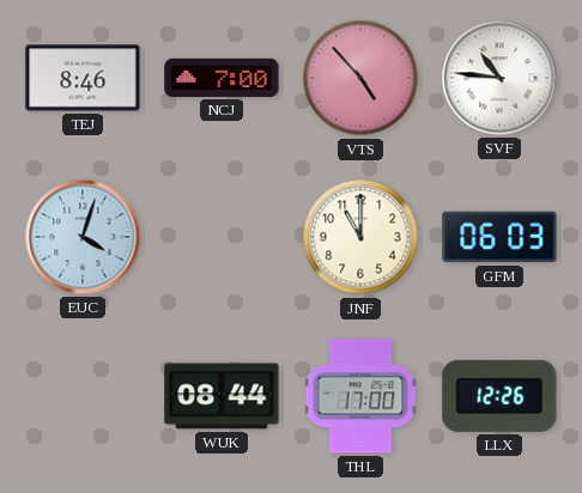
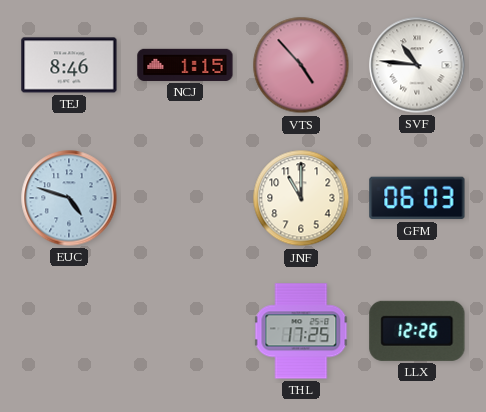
NCJ: 7:00 -> 1:15
EUC: 4:03 -> 4:48
WUK: 08:44 -> none
THL: 17:00 -> 17:25
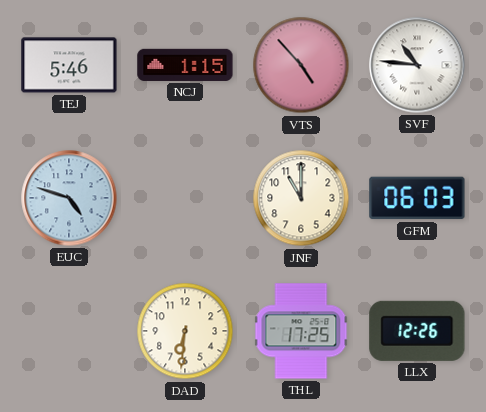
TEJ: 8:46 -> 5:46
DAD: none -> 6:31
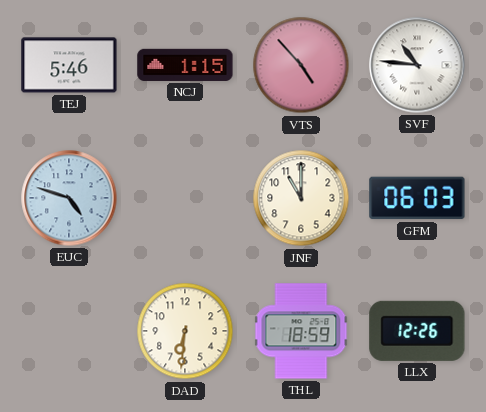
THL: 17:25 -> 18:59
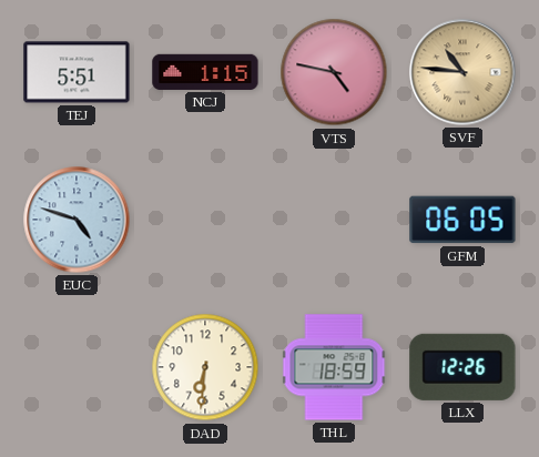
TEJ: 5:46 -> 5:51
VTS: 4:53 -> 4:47
SVF dial: white -> champagne
JNF: 11:00 -> none
GFM: 06:03 -> 06:05
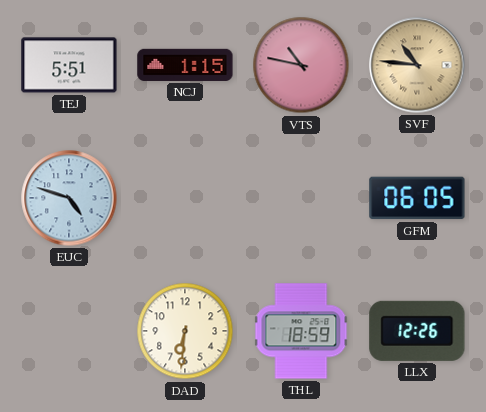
VTS: 4:47 -> 10:47
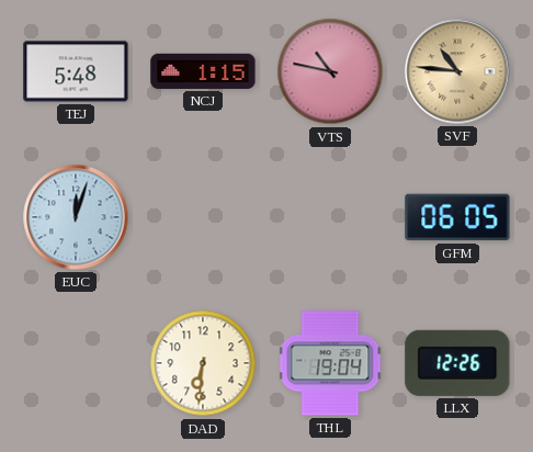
TEJ: 5:51 -> 5:48
EUC: 4:48 -> 12:03
THL: 18:59 -> 19:04
